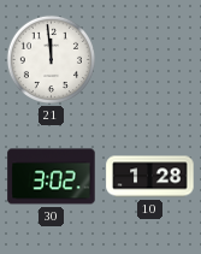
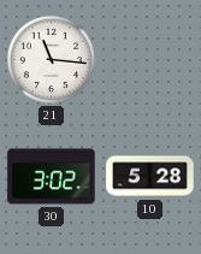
21: 11:59 -> 11:16
10: 1:28 -> 5:28
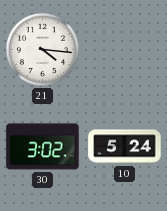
21: 11:16 -> 4:16
10: 5:28 -> 5:24
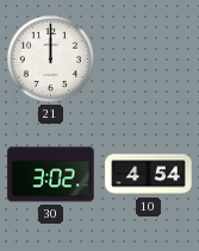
21: 4:16 -> 12:00
10: 5:24 -> 4:54
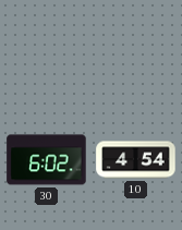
21: 12:00 -> none
30: 3:02 -> 6:02
